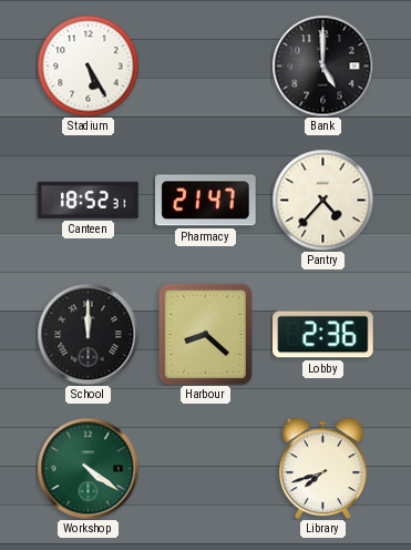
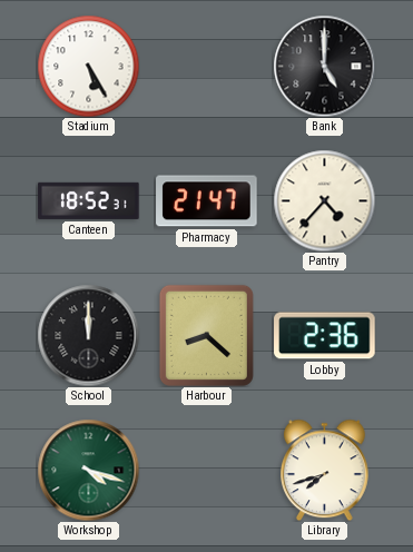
Workshop: 4:21 -> 4:18
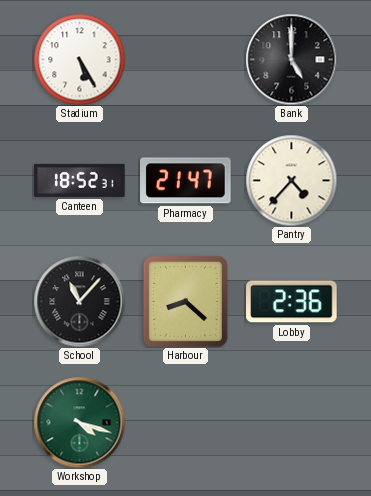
School: 12:00 -> 11:07
Library: 7:42 -> none
